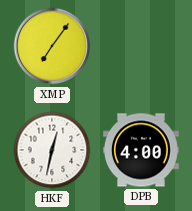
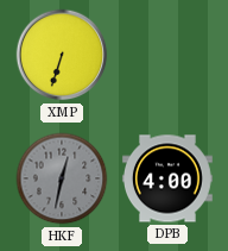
XMP: 7:06 -> 6:33
HKF dial: white -> grey
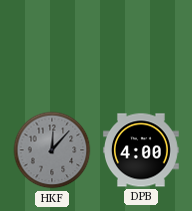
XMP: 6:33 -> none
HKF: 12:32 -> 12:07
